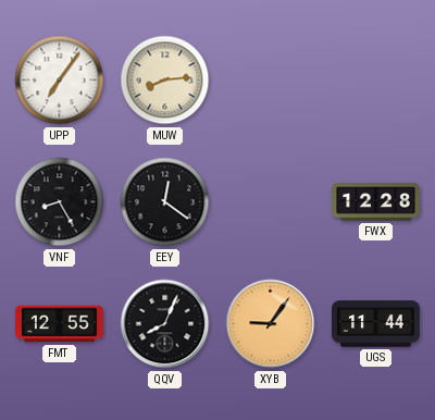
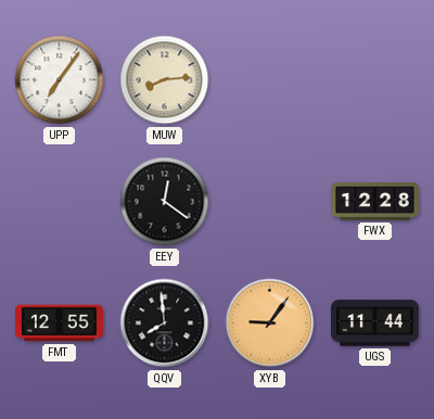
VNF: 8:25 -> none
QQV: 8:04 -> 7:59
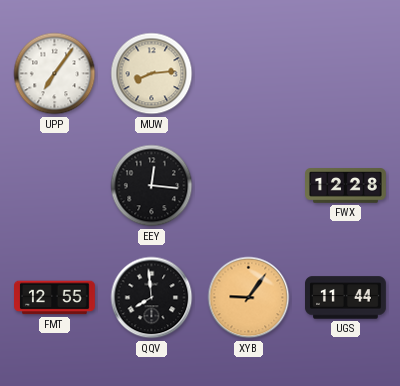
EEY: 12:21 -> 12:16
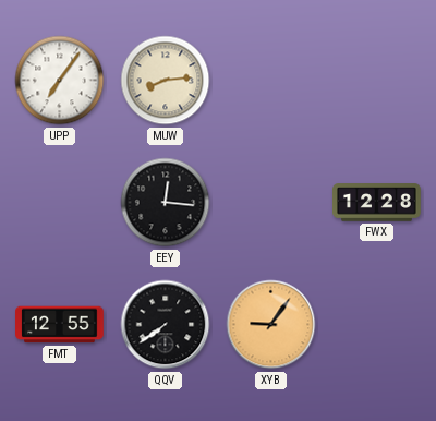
QQV: 7:59 -> 7:39
UGS: 11:44 -> none
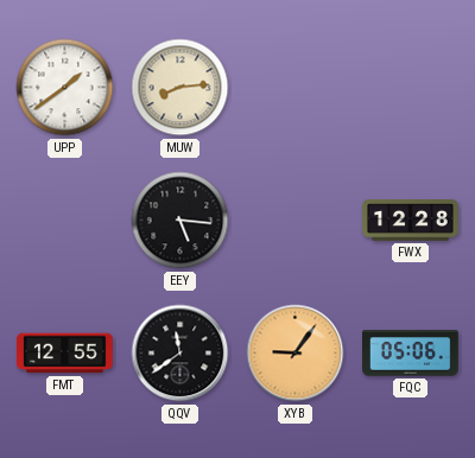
UPP: 7:06 -> 1:39
EEY: 12:16 -> 5:16
QQV: 7:39 -> 11:39
FQC: none -> 05:06
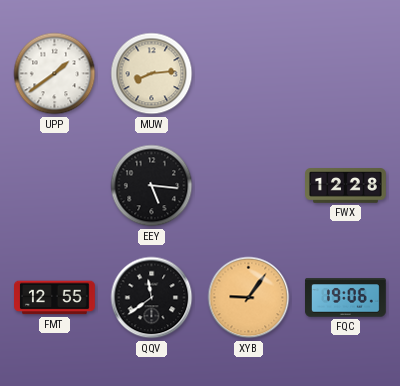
FQC: 05:06 -> 19:06
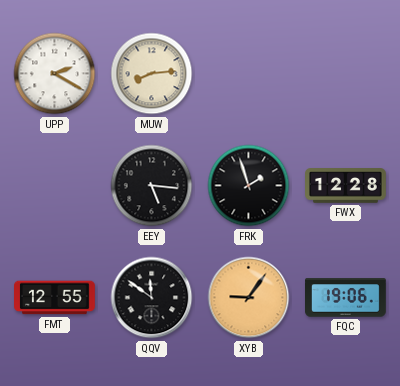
UPP: 1:39 -> 2:20
FRK: none -> 1:57
QQV: 11:39 -> 11:51
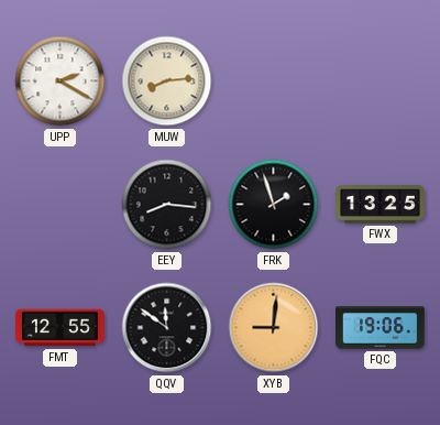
EEY: 5:16 -> 8:16
FWX: 12:28 -> 13:25
XYB: 9:06 -> 9:01
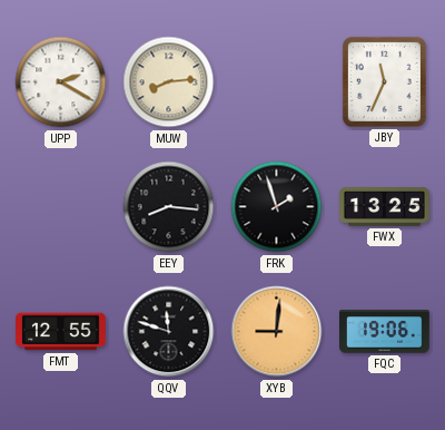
JBY: none -> 11:34
QQV: 11:51 -> 11:48
